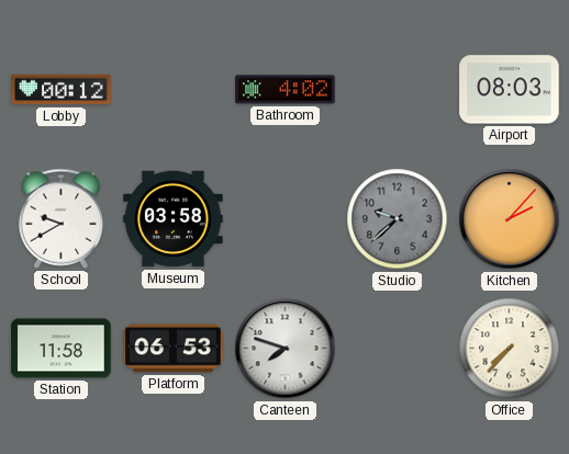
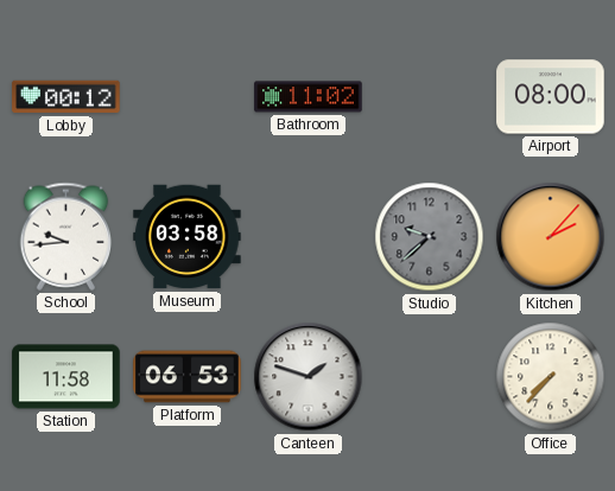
Bathroom: 4:02 -> 11:02
Airport: 08:03 -> 08:00
School: 9:40 -> 9:44
Canteen: 7:48 -> 1:48
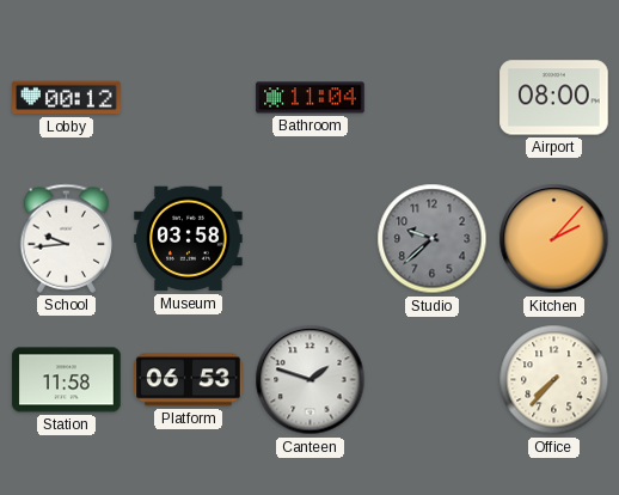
Bathroom: 11:02 -> 11:04
